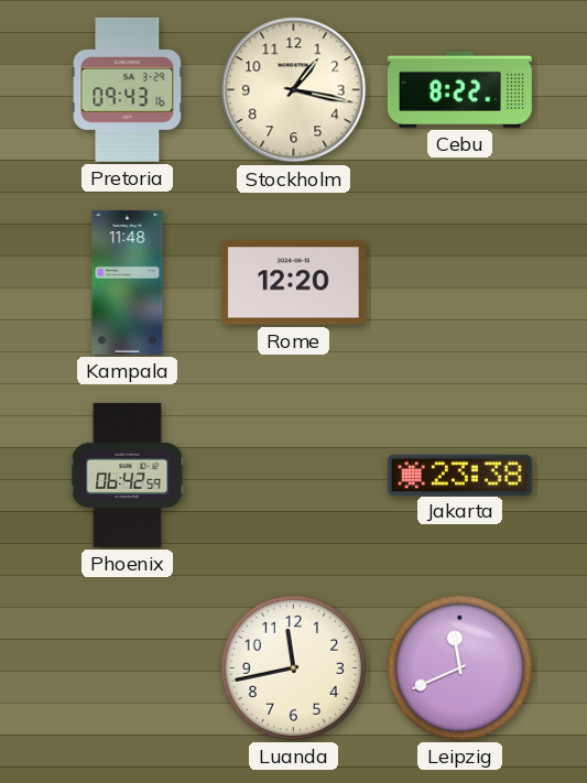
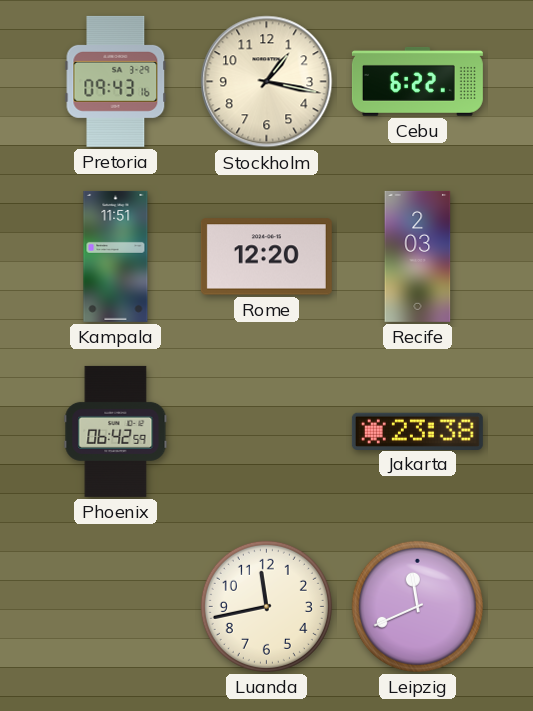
Cebu: 8:22 -> 6:22
Kampala: 11:48 -> 11:51
Recife: none -> 2:03
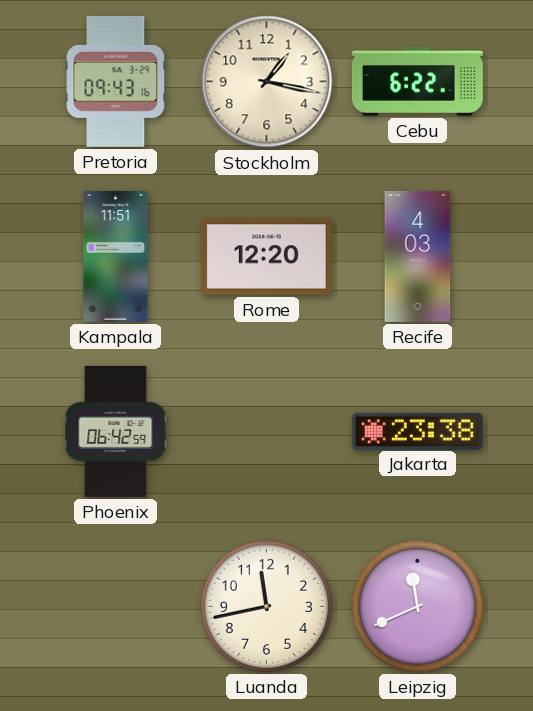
Recife: 2:03 -> 4:03
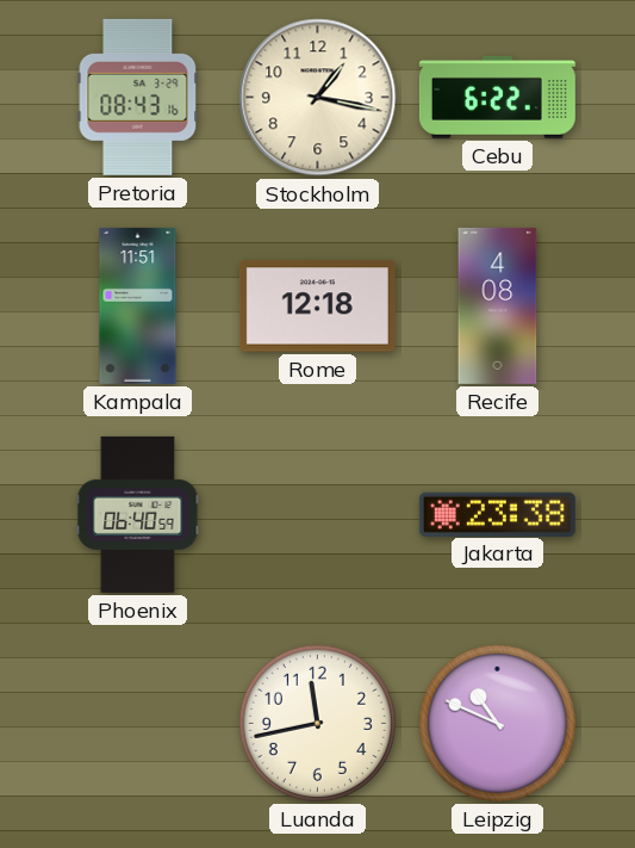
Pretoria: 09:43 -> 08:43
Rome: 12:20 -> 12:18
Recife: 4:03 -> 4:08
Phoenix: 06:42 -> 06:40
Leipzig: 11:41 -> 10:49
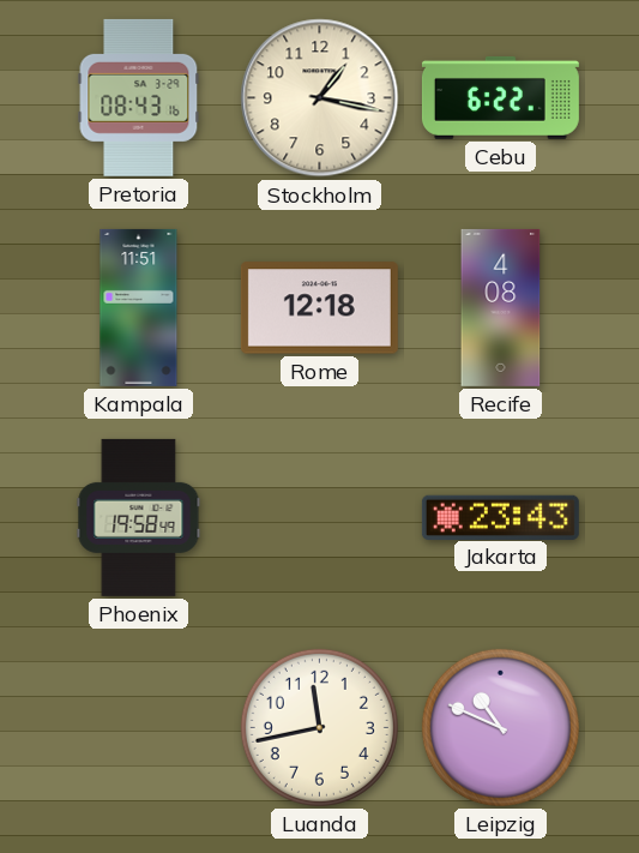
Phoenix: 06:40 -> 19:58
Jakarta: 23:38 -> 23:43
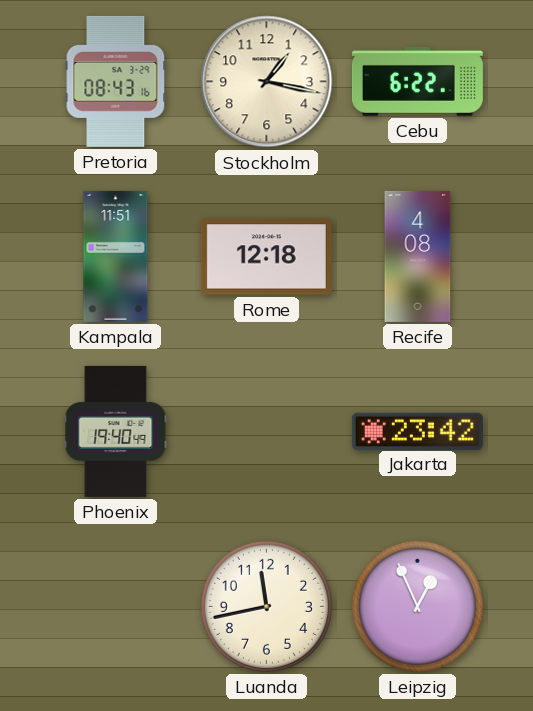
Phoenix: 19:58 -> 19:40
Jakarta: 23:43 -> 23:42
Leipzig: 10:49 -> 12:56
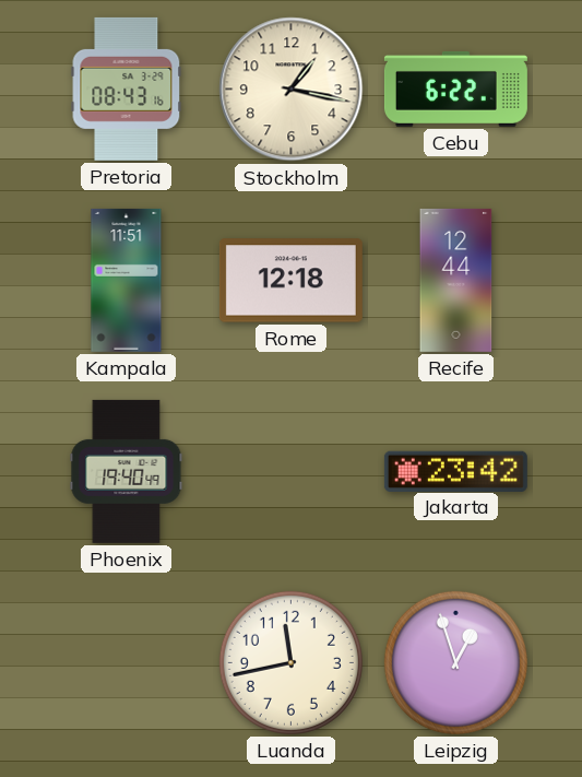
Recife: 4:08 -> 12:44
Leipzig: 12:56 -> 12:57
